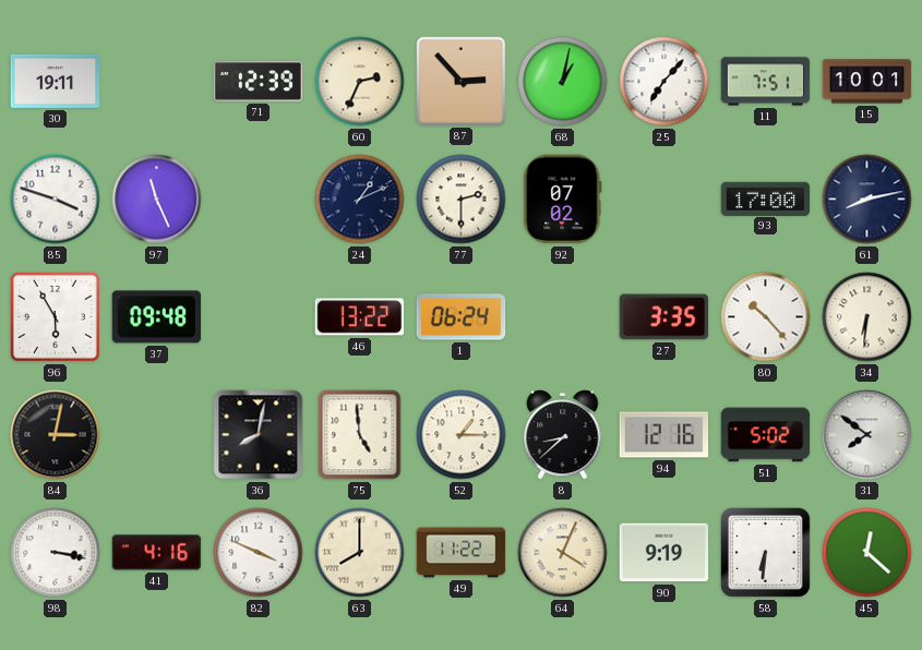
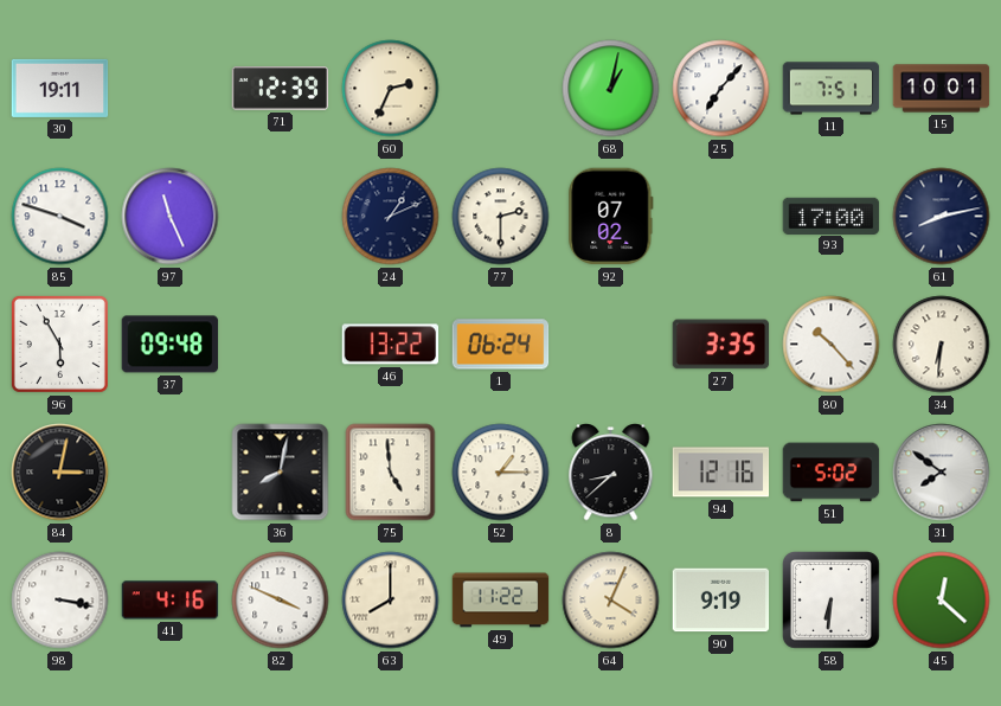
87: 2:53 -> none
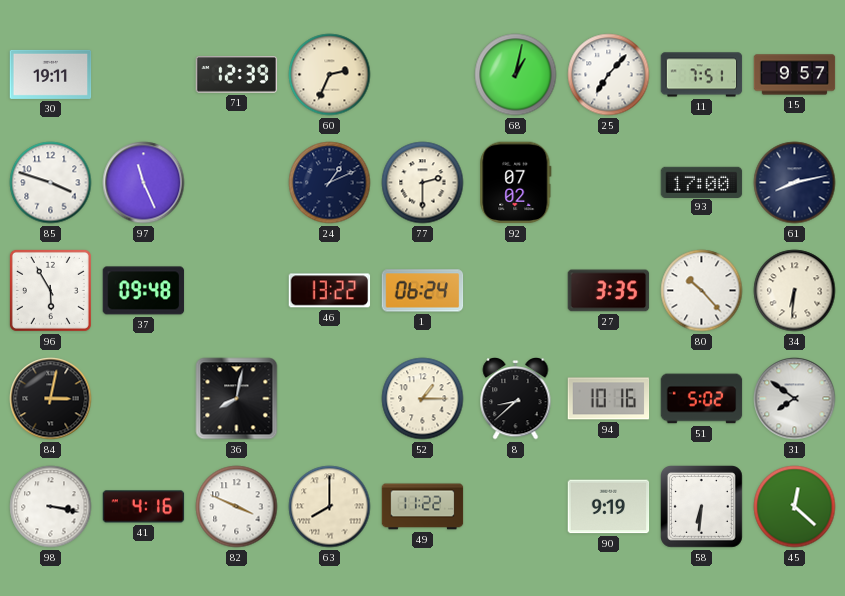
15: 10:01 -> 9:57
75: 4:59 -> none
94: 12:16 -> 10:16
64: 4:04 -> none
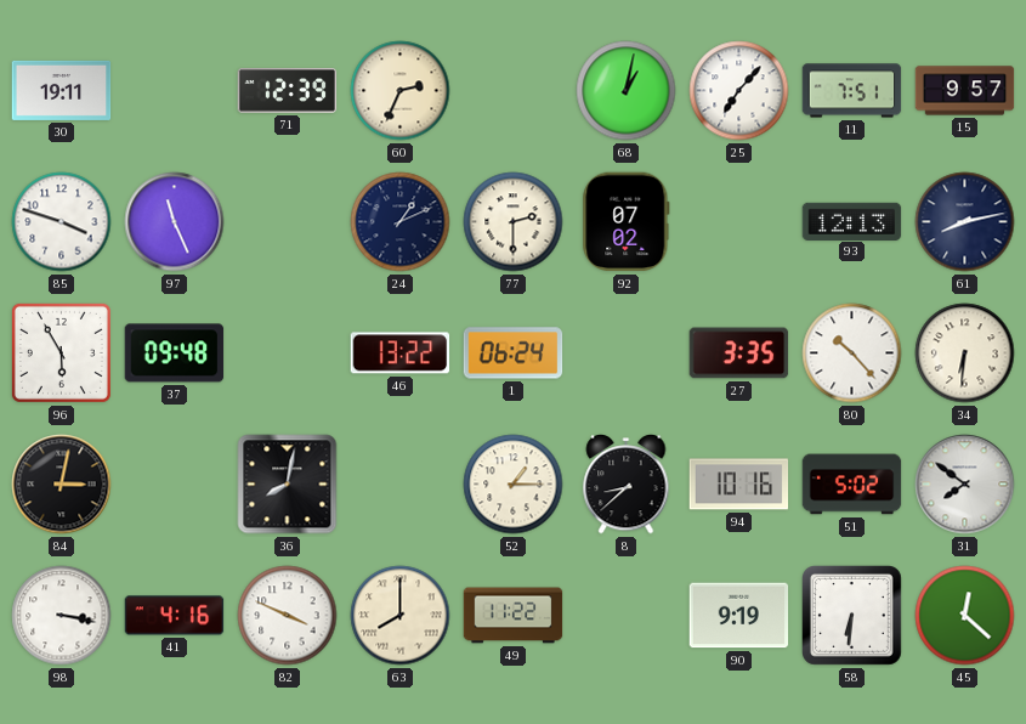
93: 17:00 -> 12:13
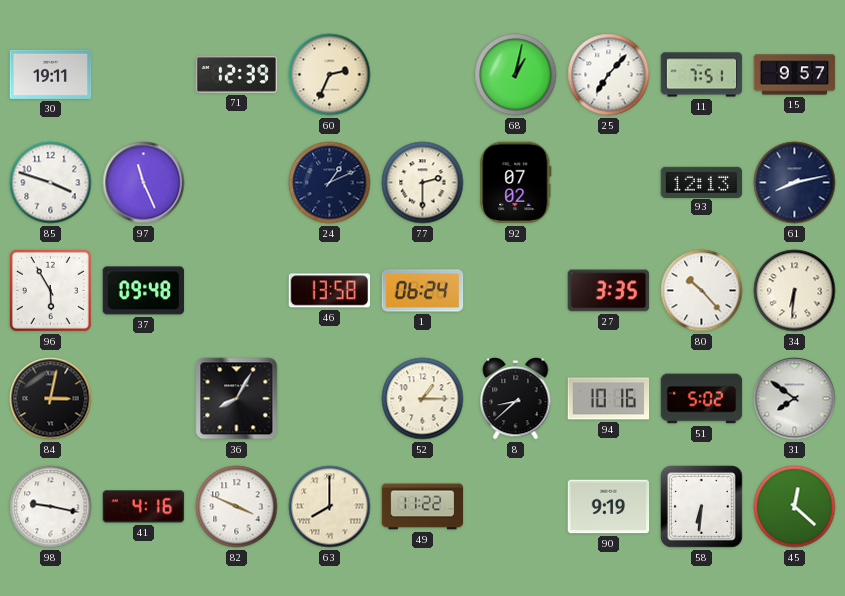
46: 13:22 -> 13:58
36: 8:02 -> 8:05
98: 3:17 -> 9:17
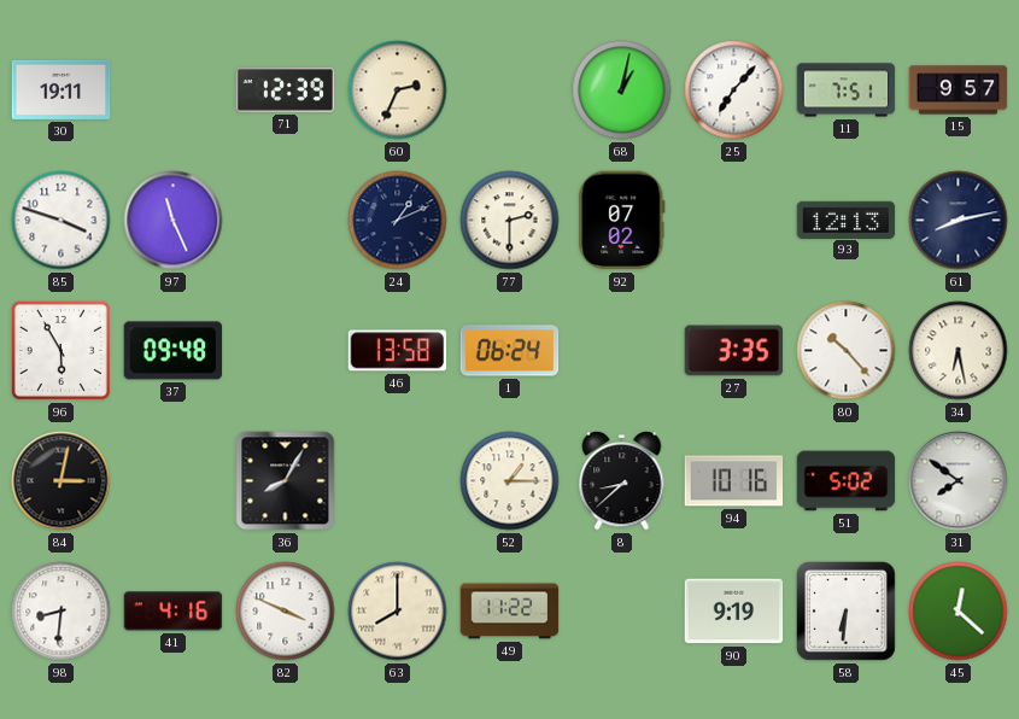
34: 6:31 -> 6:28
98: 9:17 -> 8:31
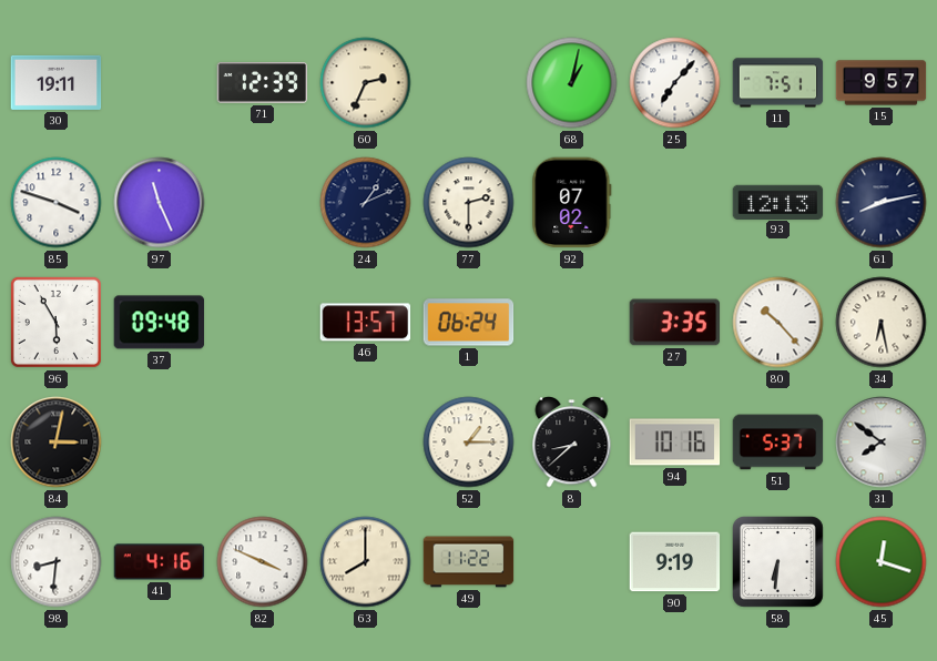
46: 13:58 -> 13:57
36: 8:05 -> none
51: 5:02 -> 5:37
45: 12:22 -> 12:18
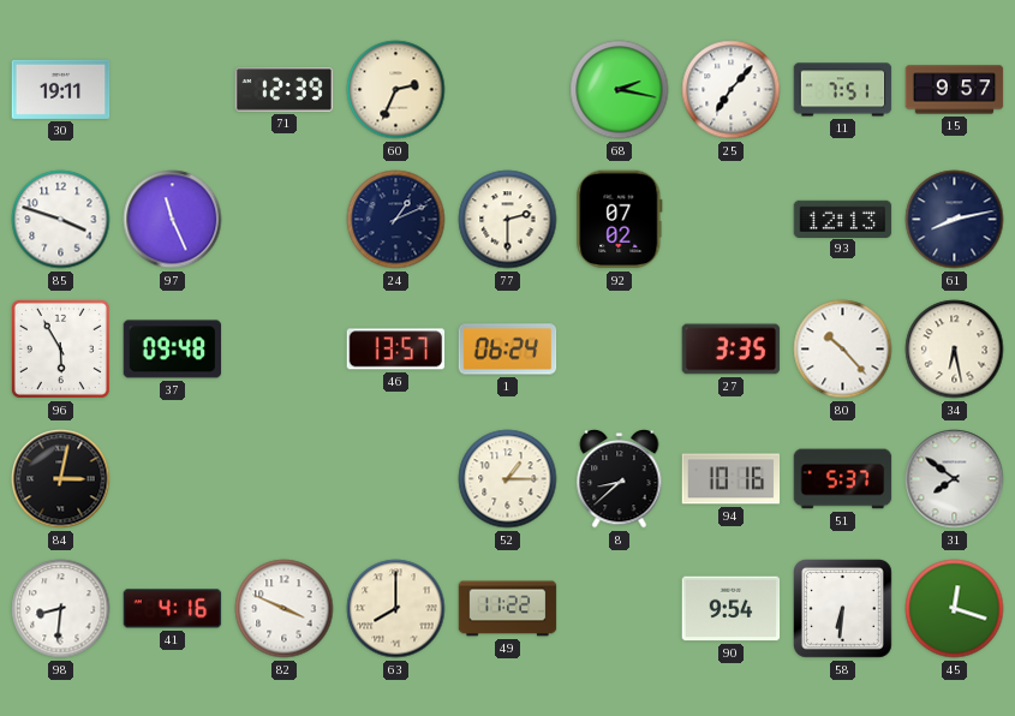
68: 1:02 -> 2:17
90: 9:19 -> 9:54
